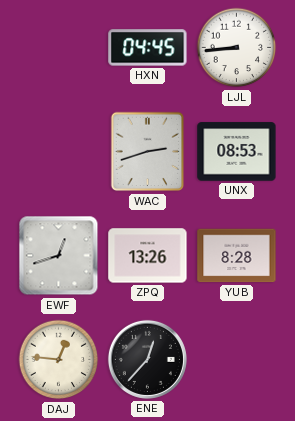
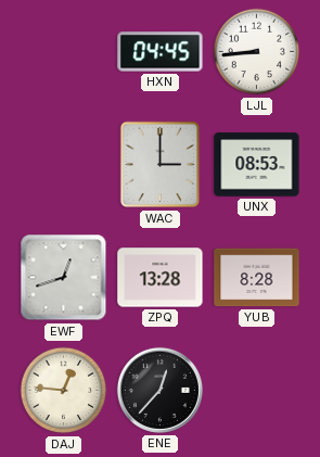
WAC: 2:42 -> 3:00
ZPQ: 13:26 -> 13:28
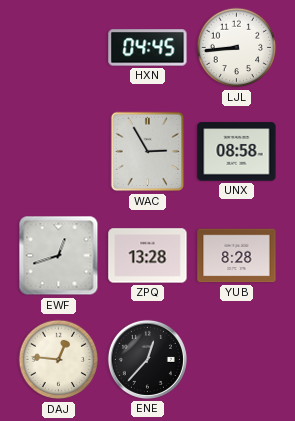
WAC: 3:00 -> 2:55
UNX: 08:53 -> 08:58
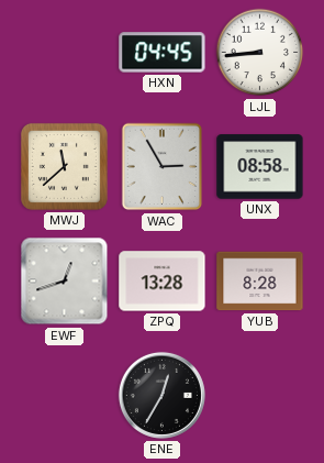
MWJ: none -> 11:38
DAJ: 12:46 -> none
ENE: 12:37 -> 12:35
